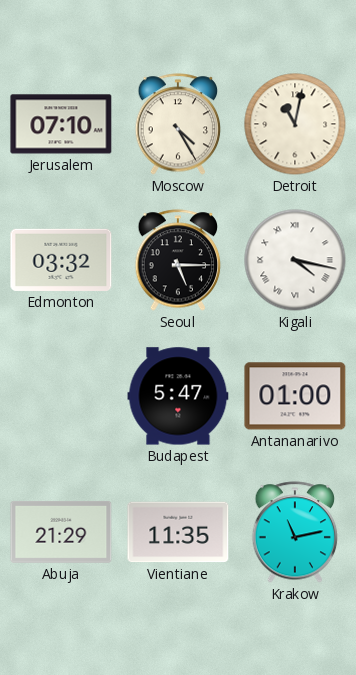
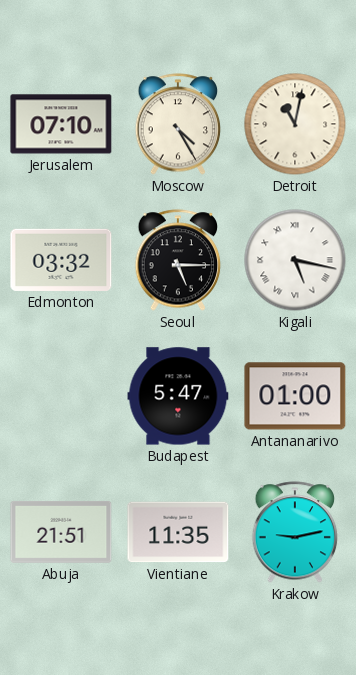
Kigali: 4:17 -> 5:17
Abuja: 21:29 -> 21:51
Krakow: 11:13 -> 9:13
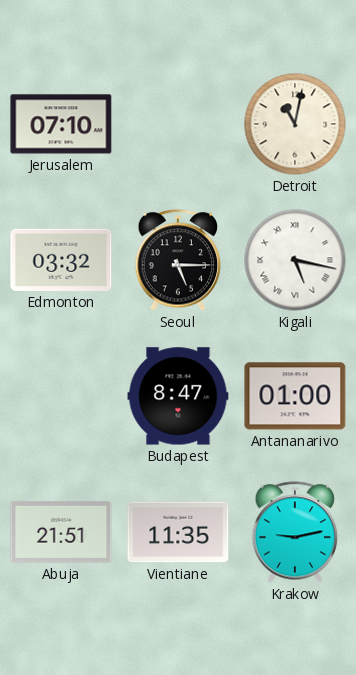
Moscow: 4:25 -> none
Budapest: 5:47 -> 8:47
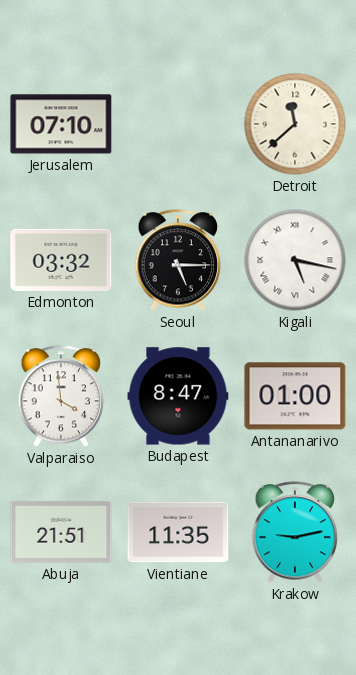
Detroit: 11:02 -> 11:38
Valparaiso: none -> 3:59
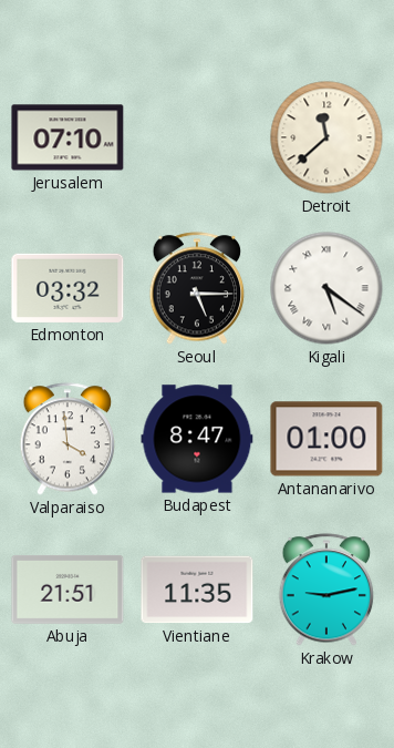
Kigali: 5:17 -> 5:21
